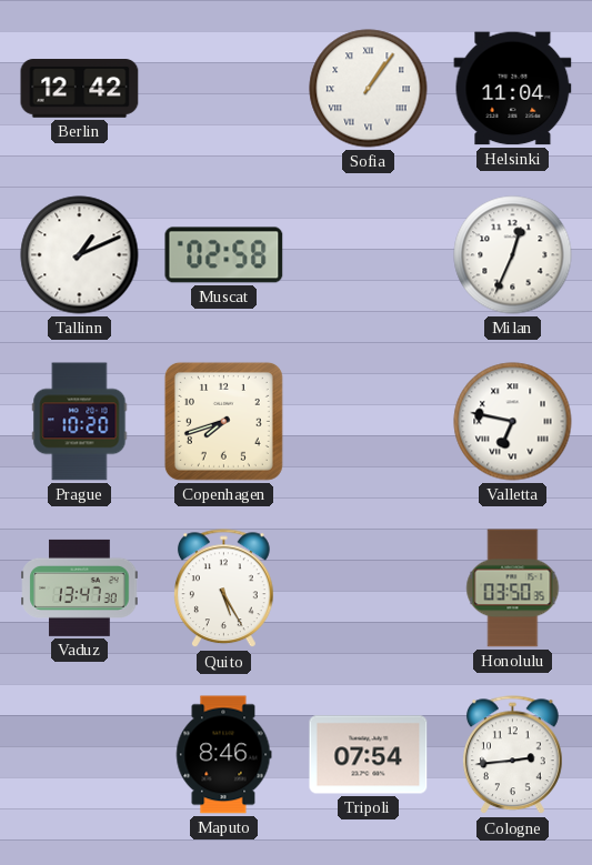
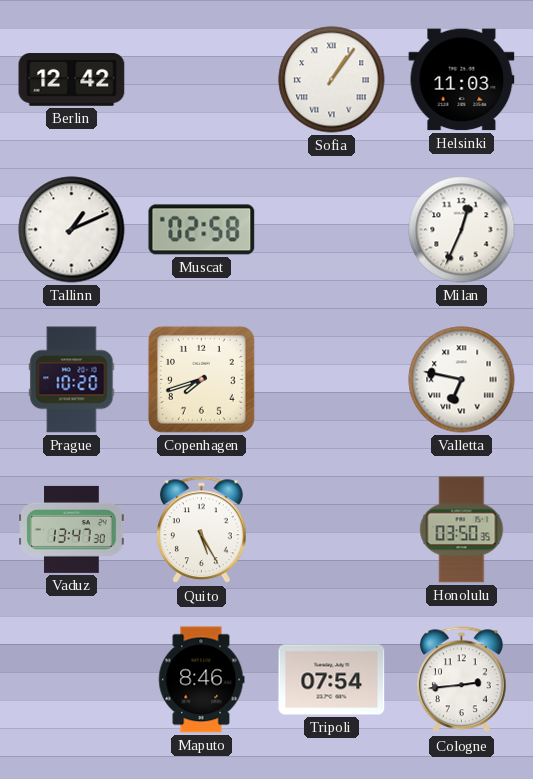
Helsinki: 11:04 -> 11:03
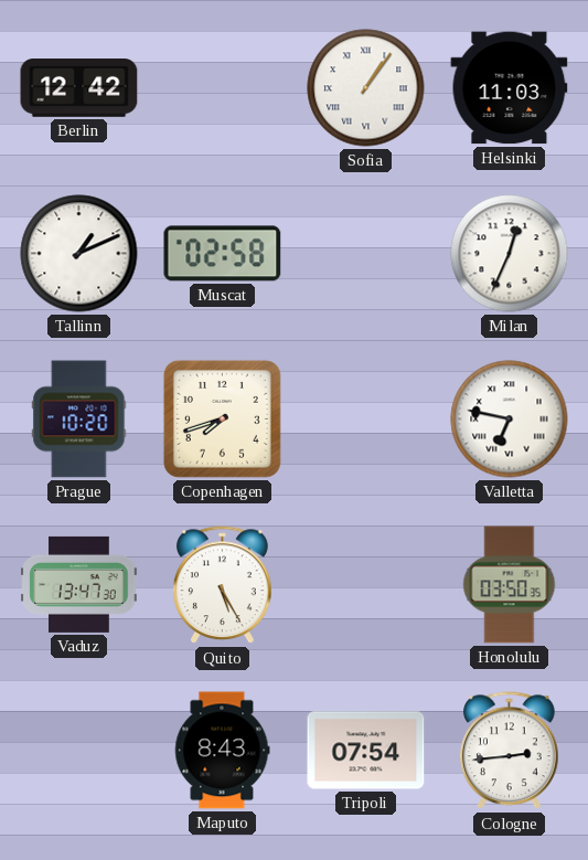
Maputo: 8:46 -> 8:43
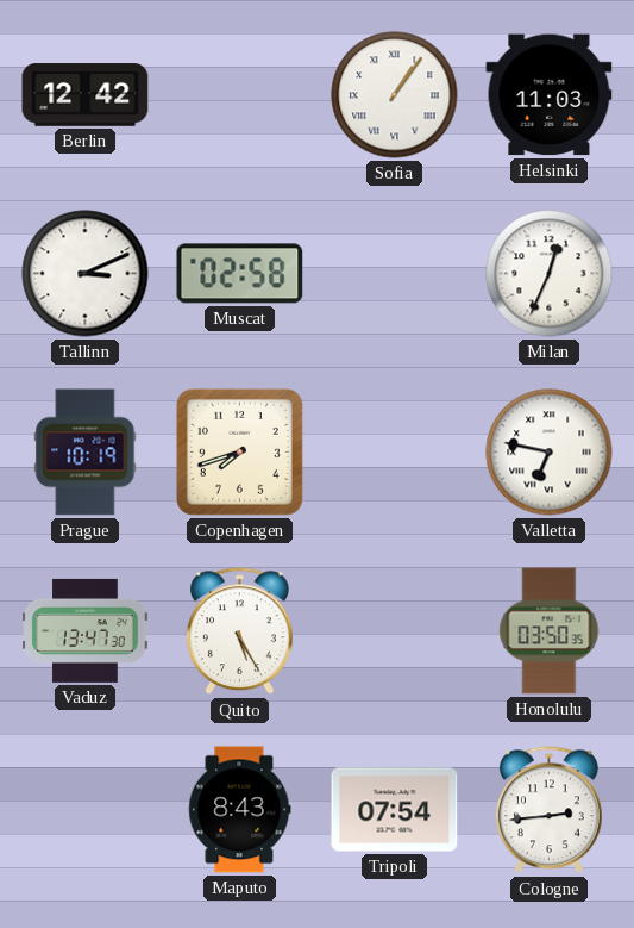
Tallinn: 1:11 -> 3:11
Prague: 10:20 -> 10:19
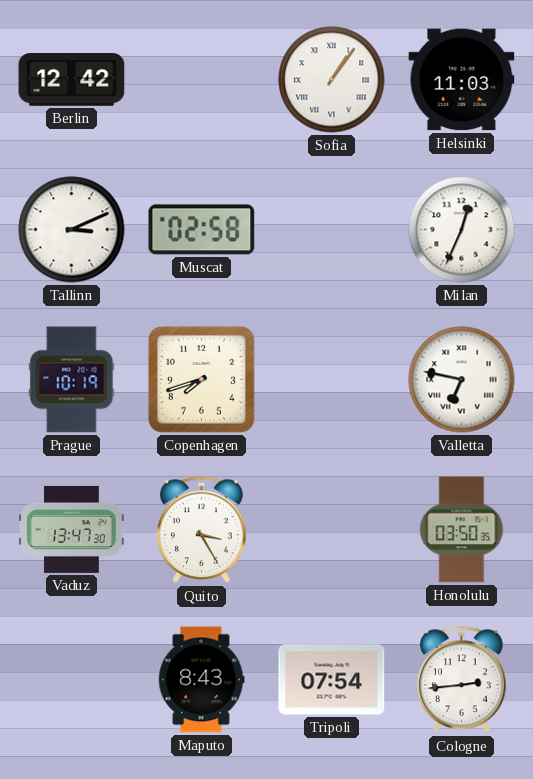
Quito: 5:25 -> 3:25
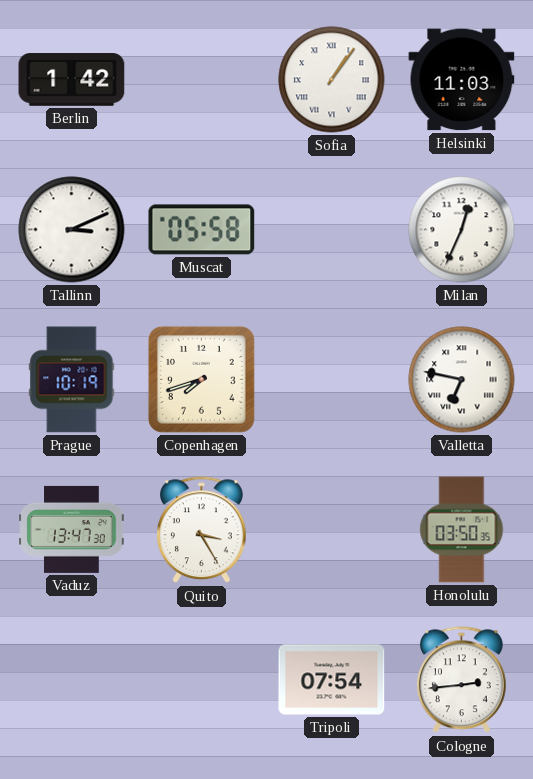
Berlin: 12:42 -> 1:42
Muscat: 02:58 -> 05:58
Maputo: 8:43 -> none
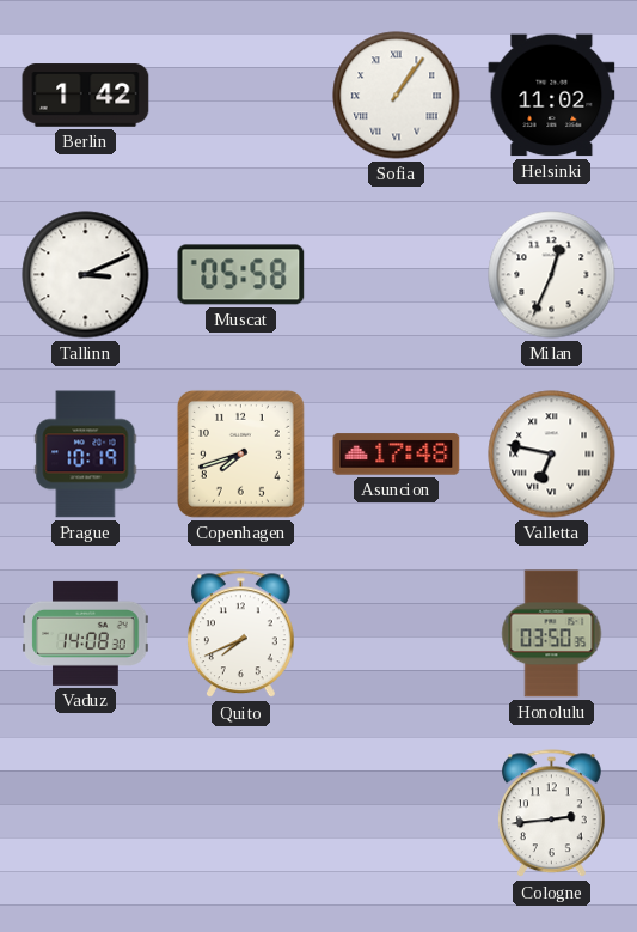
Helsinki: 11:03 -> 11:02
Asuncion: none -> 17:48
Vaduz: 13:47 -> 14:08
Quito: 3:25 -> 7:41
Tripoli: 07:54 -> none
